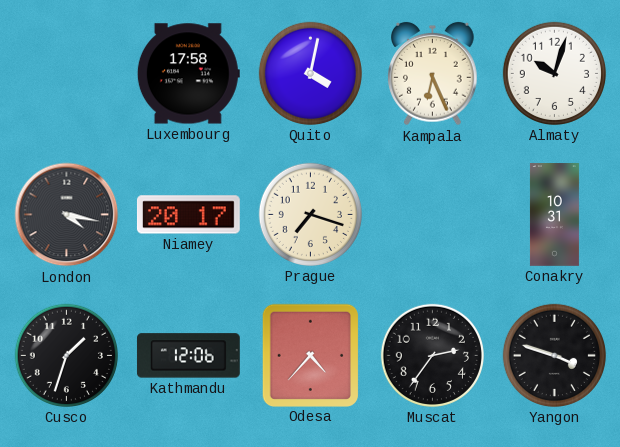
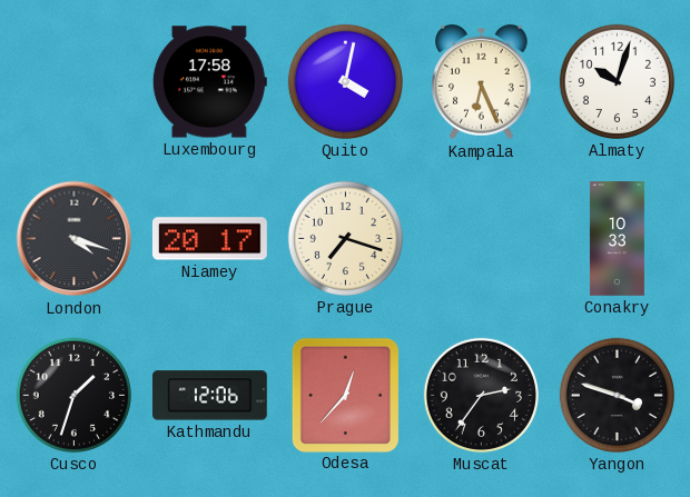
London: 4:17 -> 4:18
Conakry: 10:31 -> 10:33
Odesa: 4:37 -> 12:37
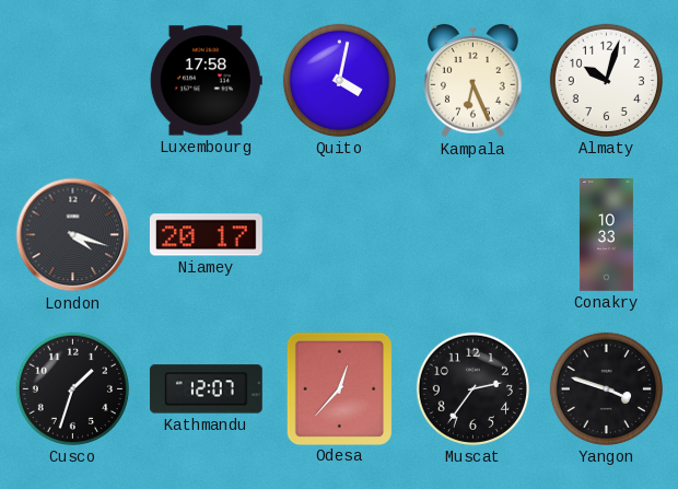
Prague: 7:18 -> none
Kathmandu: 12:06 -> 12:07
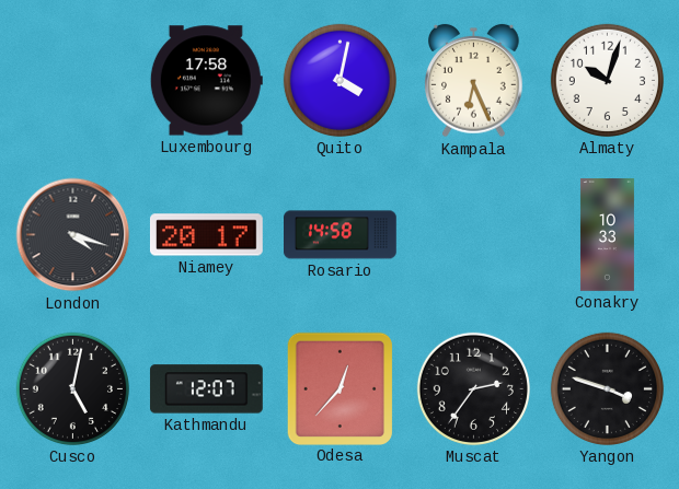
Rosario: none -> 14:58
Cusco: 1:33 -> 5:02
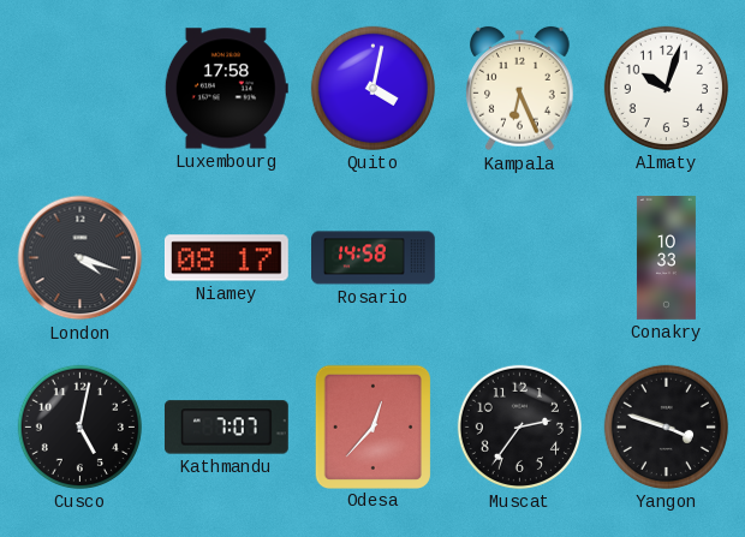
Niamey: 20:17 -> 08:17
Kathmandu: 12:07 -> 7:07
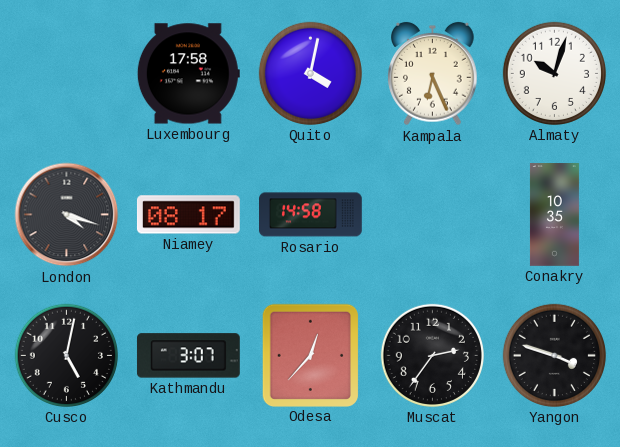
Conakry: 10:33 -> 10:35
Kathmandu: 7:07 -> 3:07
